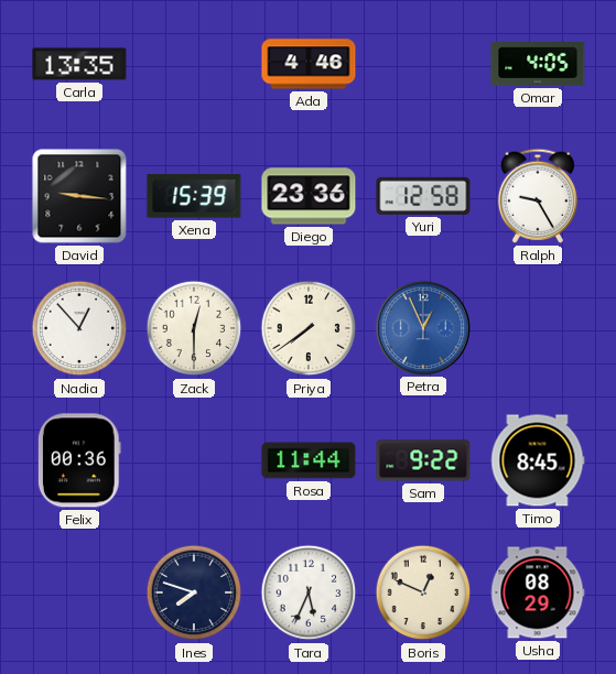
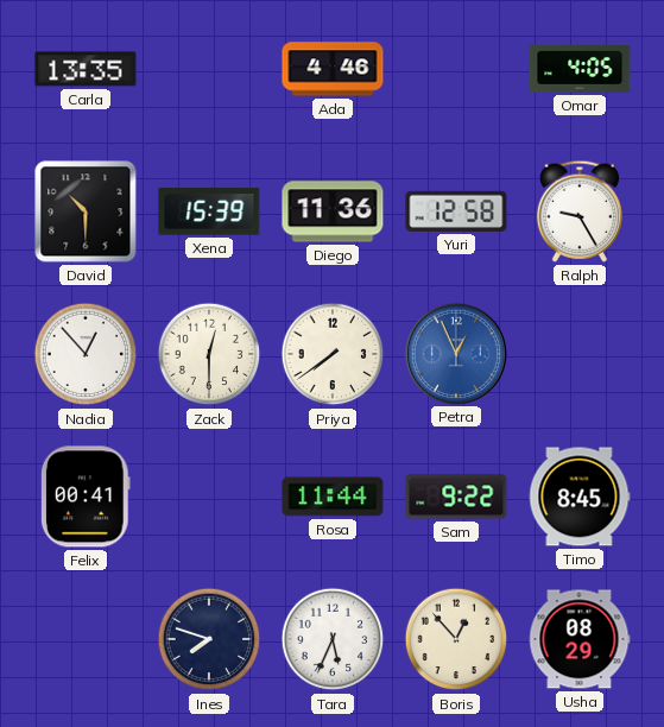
David: 9:16 -> 10:30
Diego: 23:36 -> 11:36
Felix: 00:36 -> 00:41
Boris: 12:49 -> 12:53
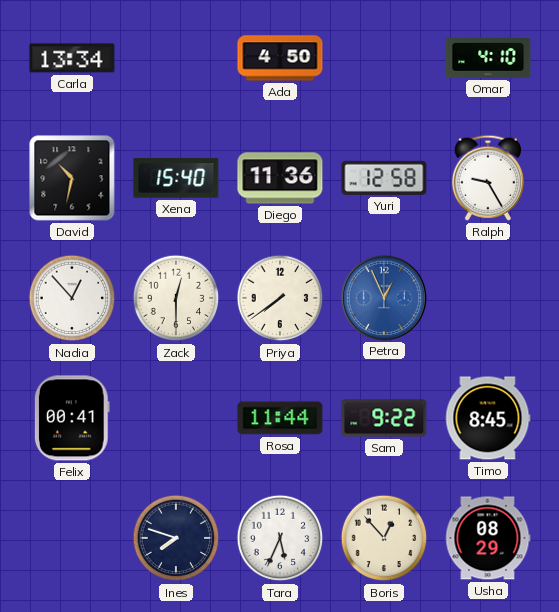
Carla: 13:35 -> 13:34
Ada: 4:46 -> 4:50
Omar: 4:05 -> 4:10
David: 10:30 -> 10:32
Xena: 15:39 -> 15:40
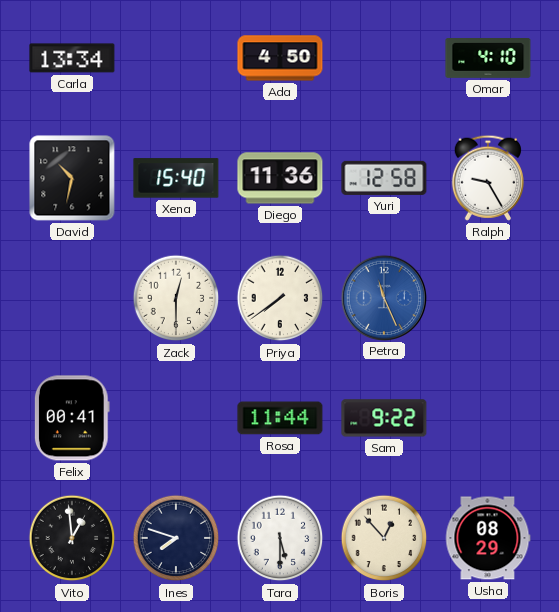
Nadia: 12:53 -> none
Petra: 12:56 -> 11:26
Timo: 8:45 -> none
Vito: none -> 12:59
Tara: 5:34 -> 5:30
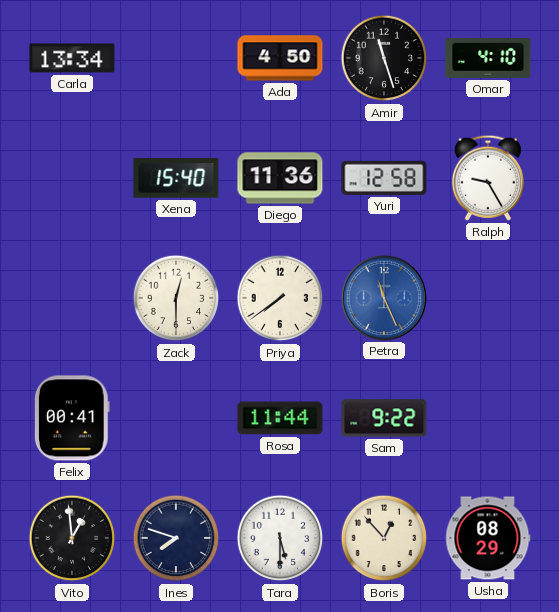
Amir: none -> 11:27
David: 10:32 -> none
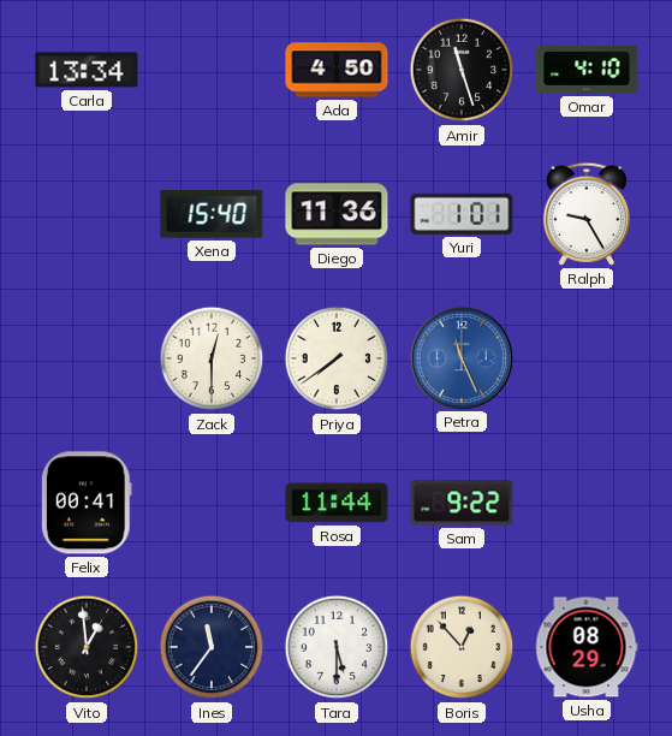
Yuri: 12:58 -> 1:01
Ines: 7:48 -> 11:36
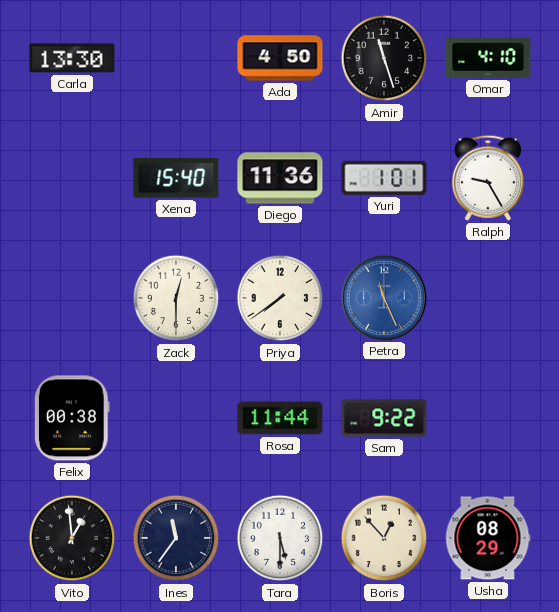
Carla: 13:34 -> 13:30
Felix: 00:41 -> 00:38
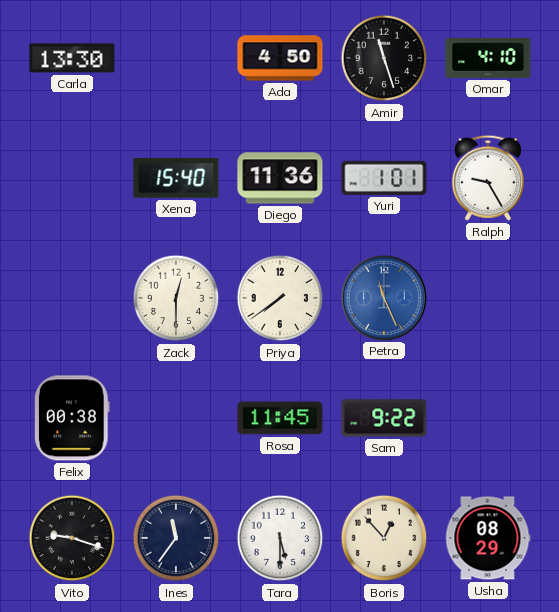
Rosa: 11:44 -> 11:45
Vito: 12:59 -> 9:18
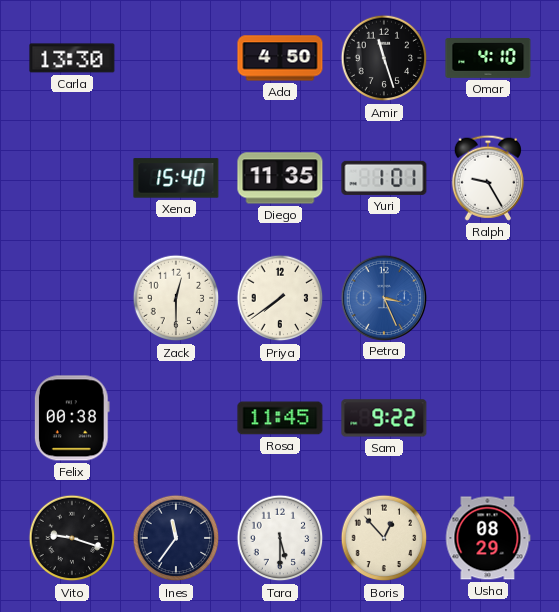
Diego: 11:36 -> 11:35
Petra: 11:26 -> 3:26
